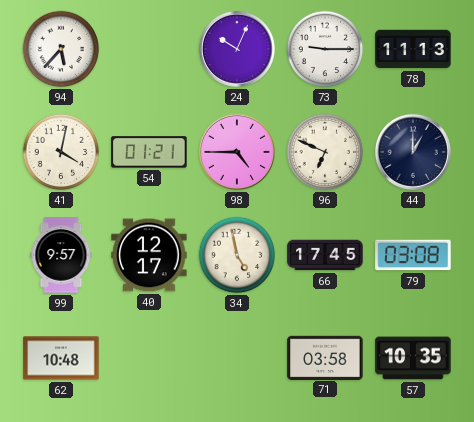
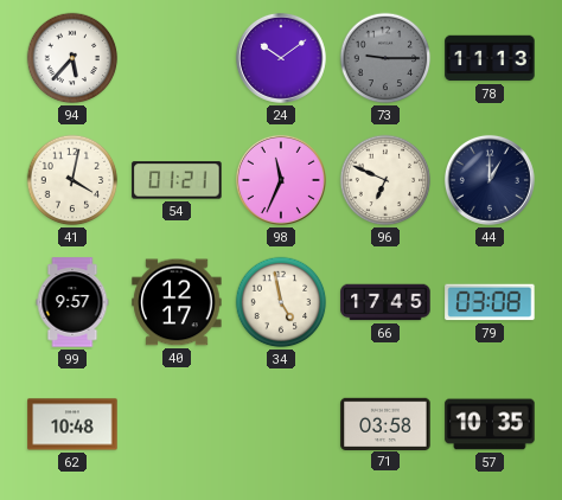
24: 10:04 -> 10:09
73 dial: white -> grey
98: 4:45 -> 11:34
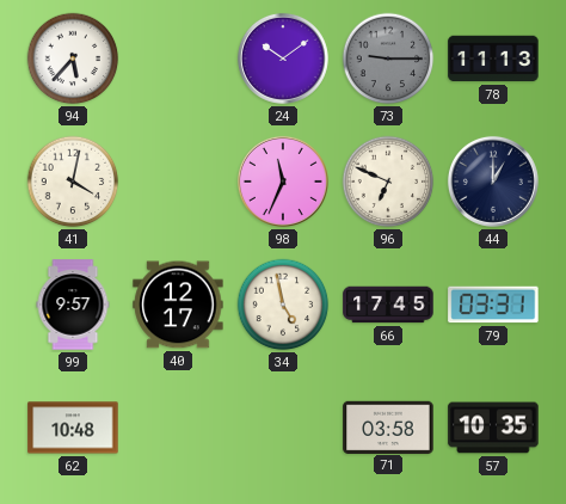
54: 01:21 -> none
79: 03:08 -> 03:31
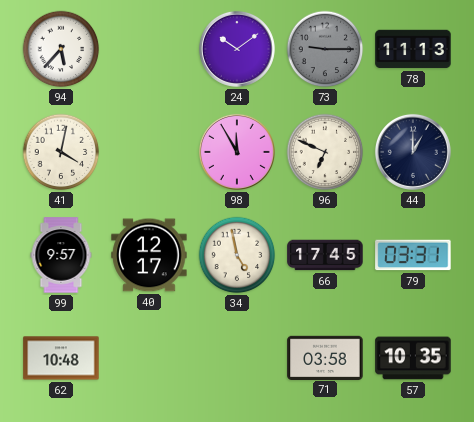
98: 11:34 -> 11:55
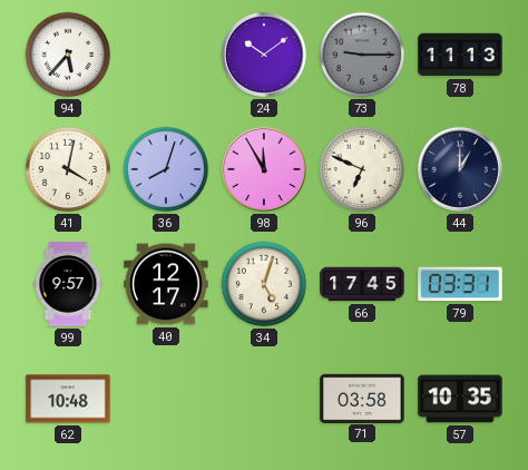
36: none -> 8:03
34: 4:58 -> 5:03
